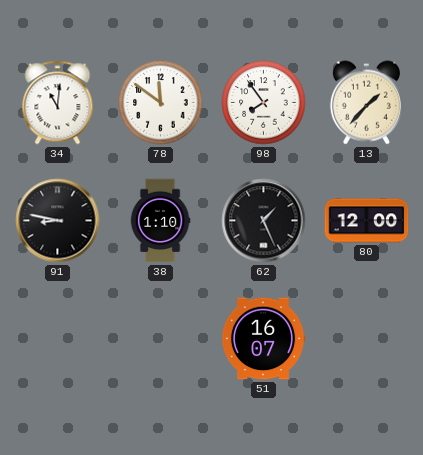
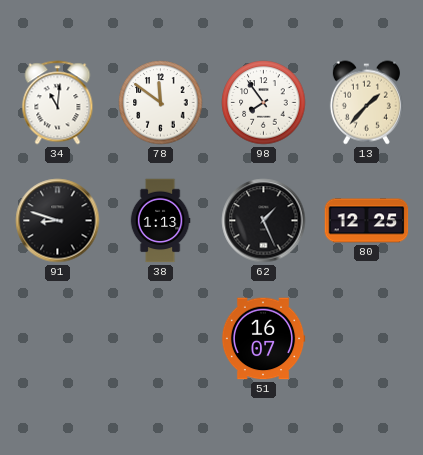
91: 8:47 -> 8:48
38: 1:10 -> 1:13
80: 12:00 -> 12:25
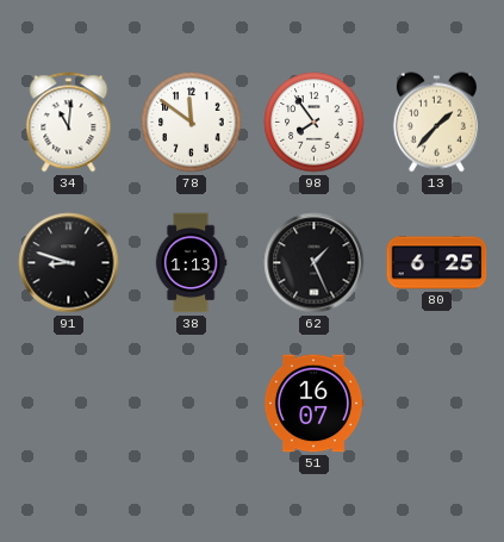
80: 12:25 -> 6:25
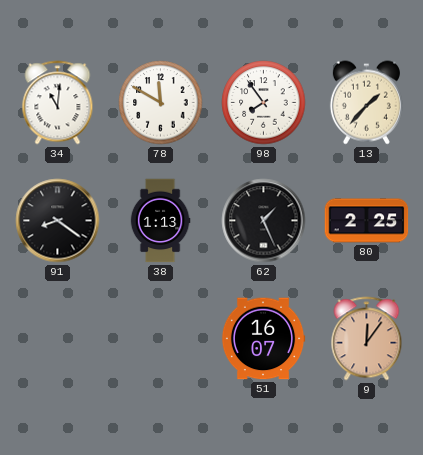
78: 11:51 -> 11:50
91: 8:48 -> 8:21
80: 6:25 -> 2:25
9: none -> 12:06
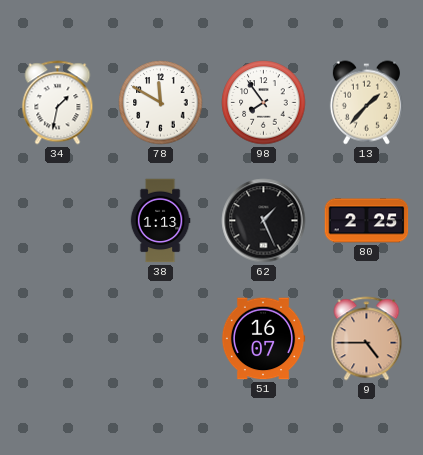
34: 11:01 -> 1:32
91: 8:21 -> none
9: 12:06 -> 4:45
